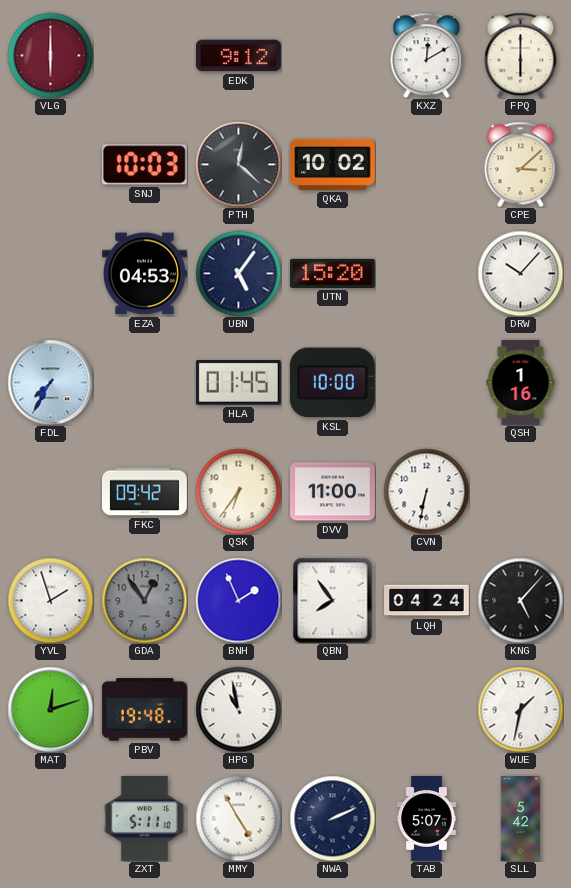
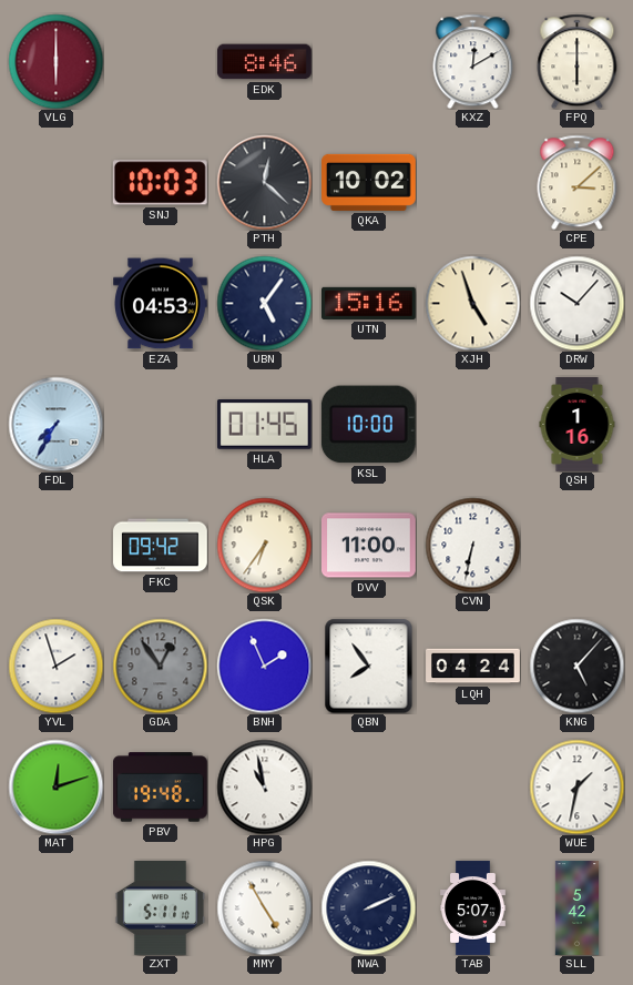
EDK: 9:12 -> 8:46
UTN: 15:20 -> 15:16
XJH: none -> 4:57
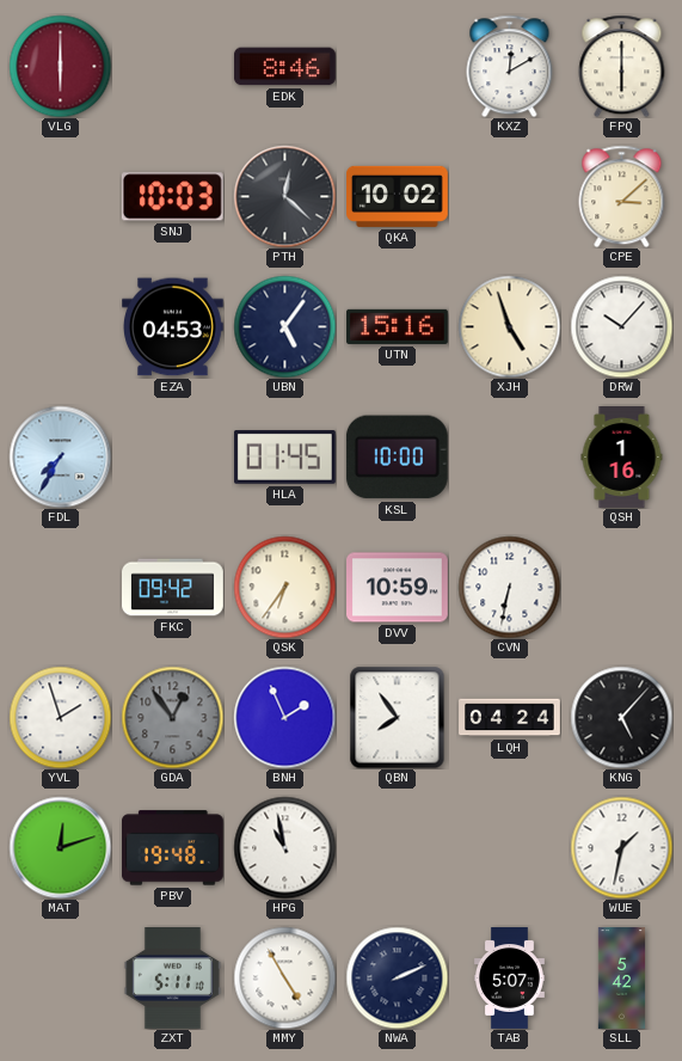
DVV: 11:00 -> 10:59
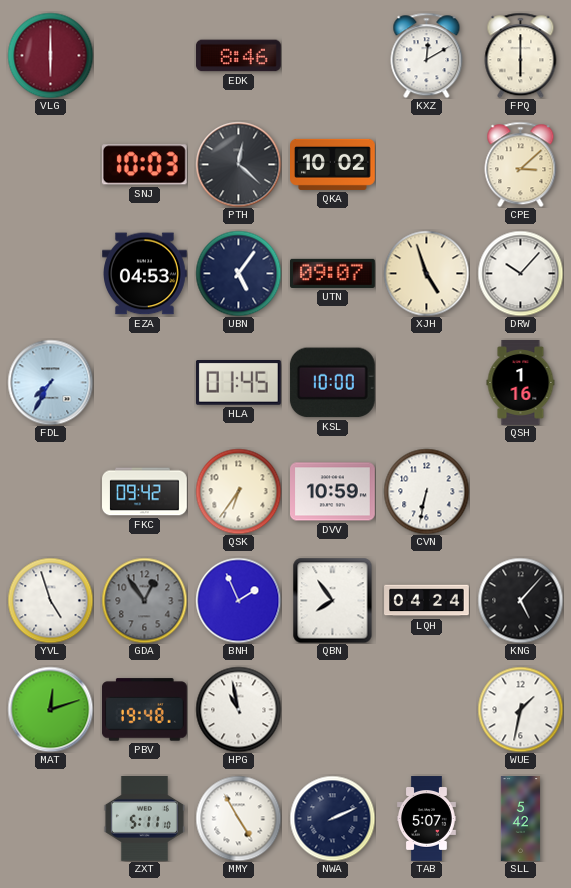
UTN: 15:16 -> 09:07
YVL: 1:57 -> 4:57
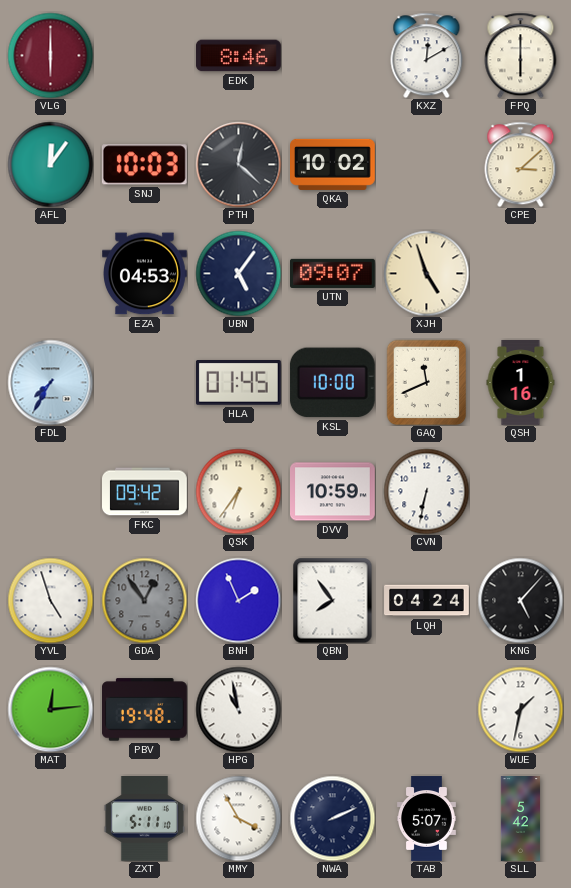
AFL: none -> 12:06
DRW: 10:07 -> none
GAQ: none -> 11:41
MAT: 12:12 -> 12:14
MMY: 4:55 -> 3:55
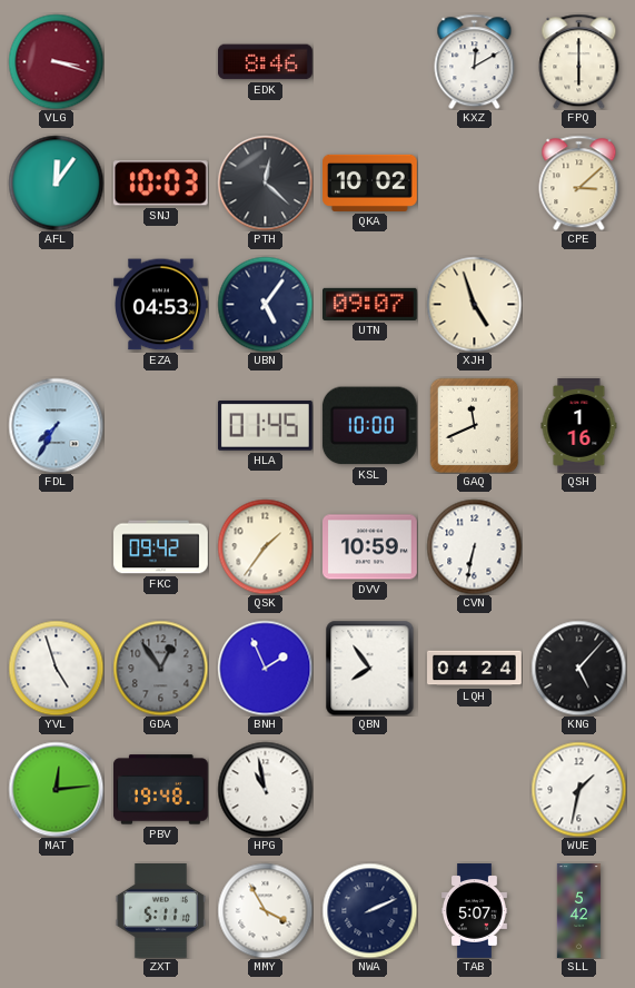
VLG: 6:00 -> 3:18
QSK: 6:36 -> 1:36
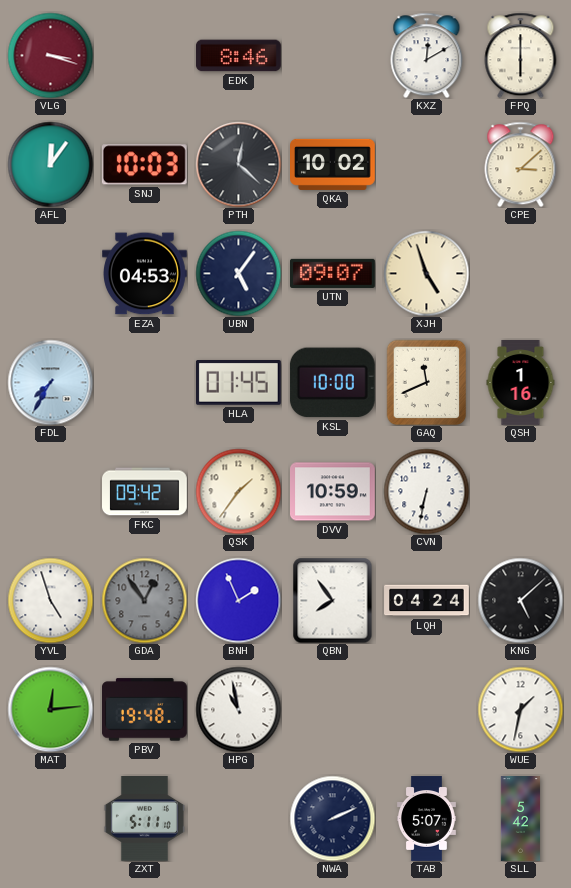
KNG: 5:07 -> 5:08
MMY: 3:55 -> none
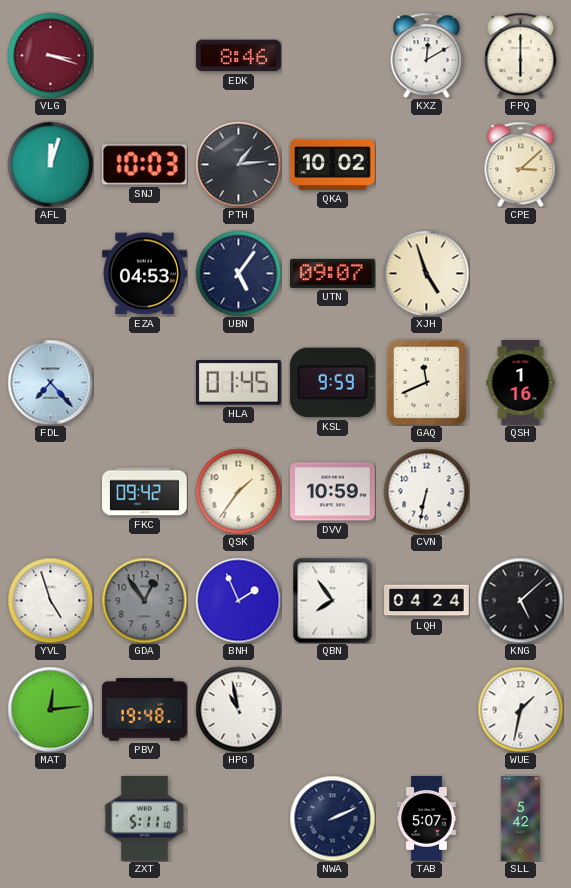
AFL: 12:06 -> 12:03
PTH: 12:22 -> 1:14
FDL: 7:35 -> 7:23
KSL: 10:00 -> 9:59
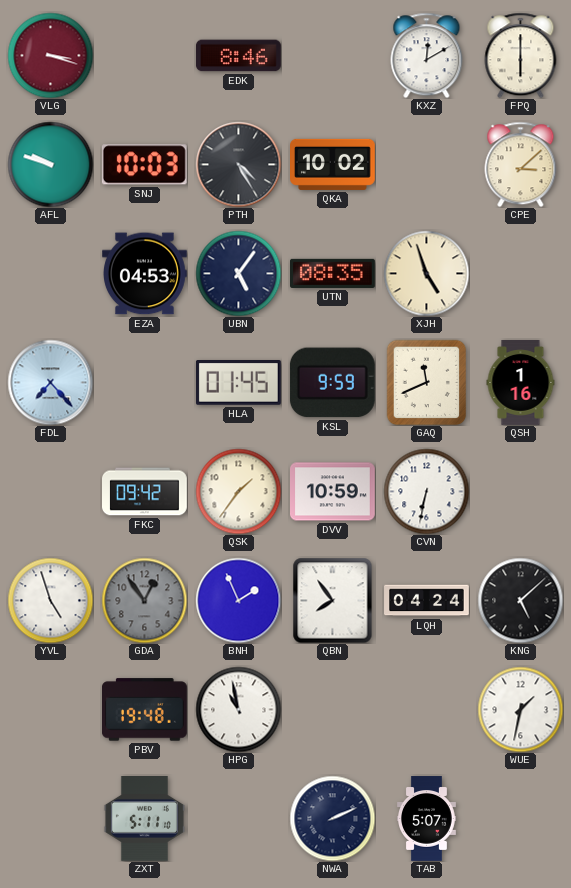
AFL: 12:03 -> 9:48
PTH: 1:14 -> 4:25
UTN: 09:07 -> 08:35
MAT: 12:14 -> none
SLL: 5:42 -> none
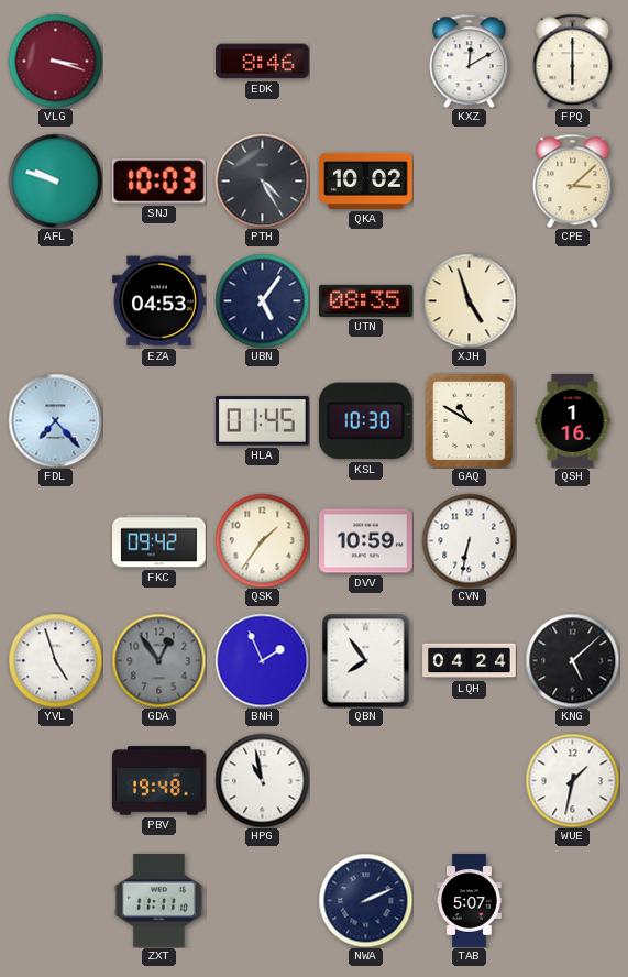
KSL: 9:59 -> 10:30
GAQ: 11:41 -> 10:50
ZXT: 5:11 -> 11:11
